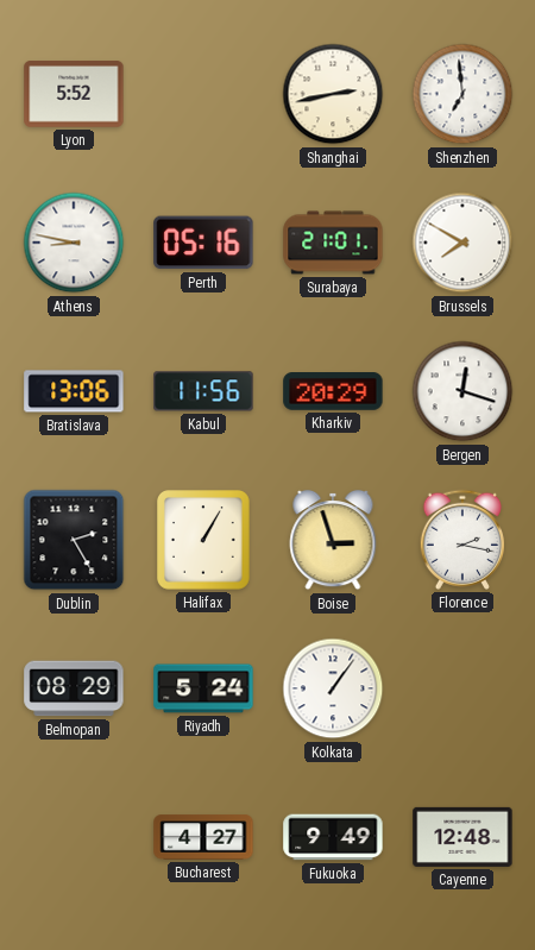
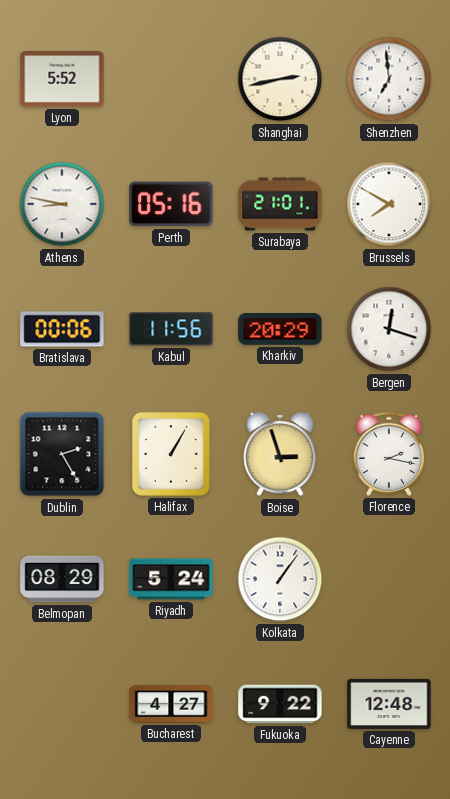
Bratislava: 13:06 -> 00:06
Fukuoka: 9:49 -> 9:22
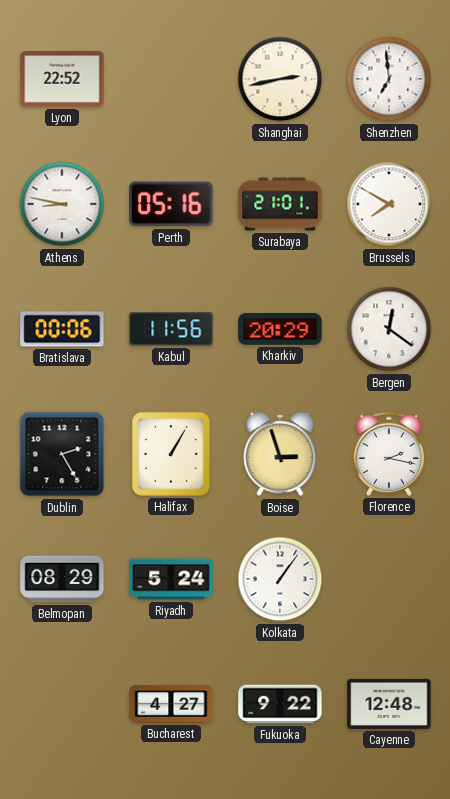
Lyon: 5:52 -> 22:52
Bergen: 12:18 -> 12:21
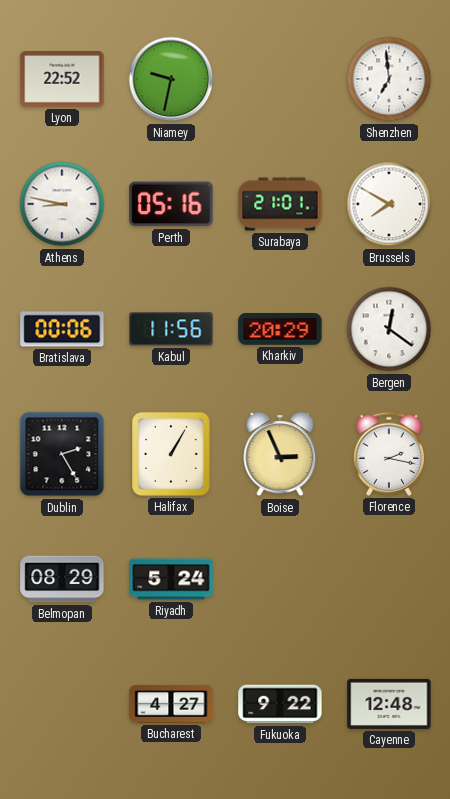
Niamey: none -> 9:32
Shanghai: 2:43 -> none
Boise: 2:57 -> 2:56
Kolkata: 1:06 -> none
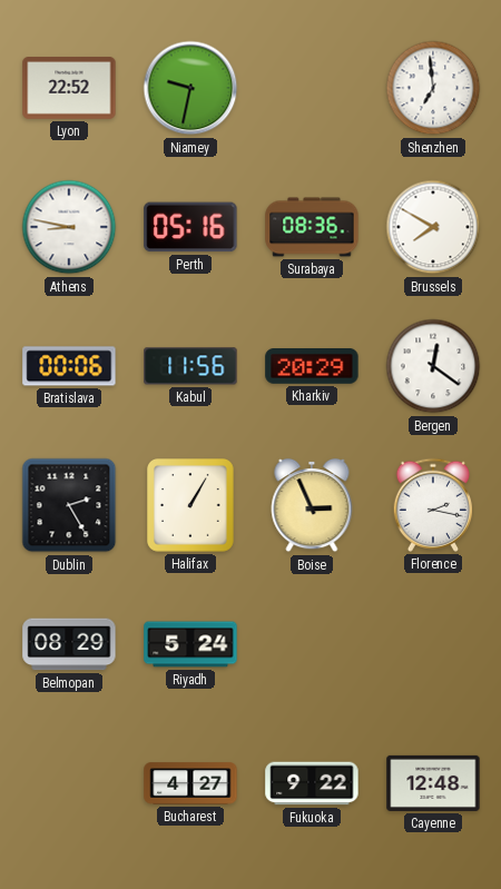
Surabaya: 21:01 -> 08:36
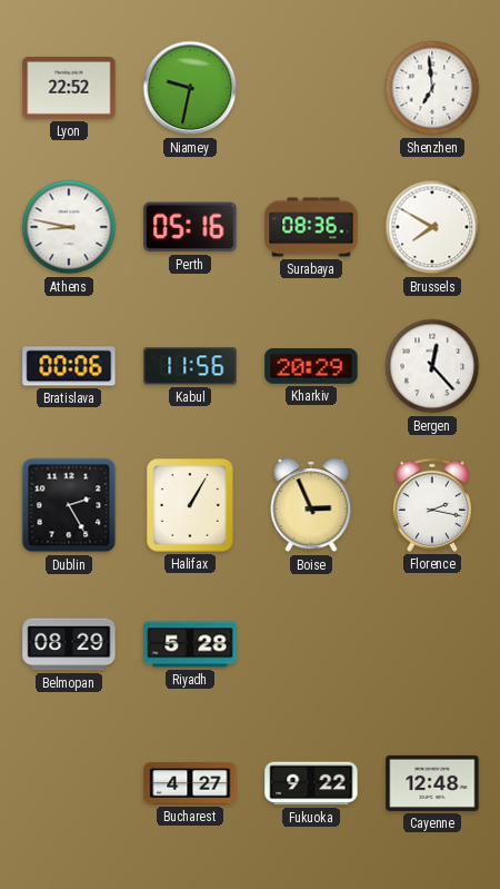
Bergen: 12:21 -> 12:23
Riyadh: 5:24 -> 5:28
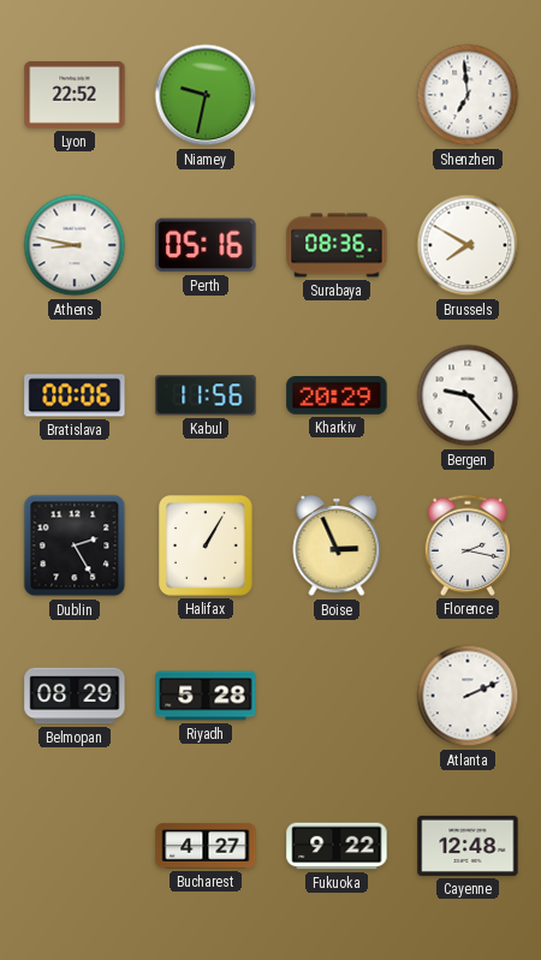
Bergen: 12:23 -> 9:23
Atlanta: none -> 2:11
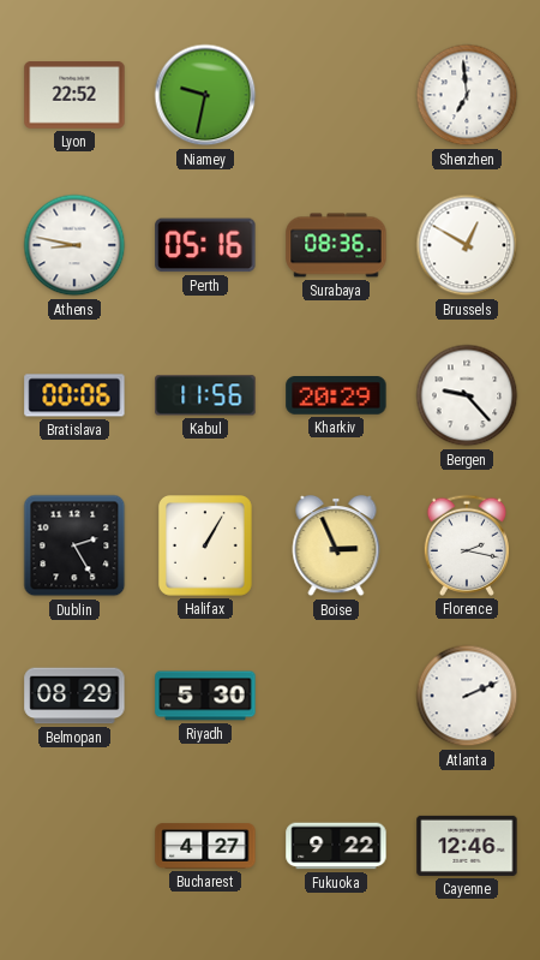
Brussels: 7:50 -> 12:50
Riyadh: 5:28 -> 5:30
Cayenne: 12:48 -> 12:46
